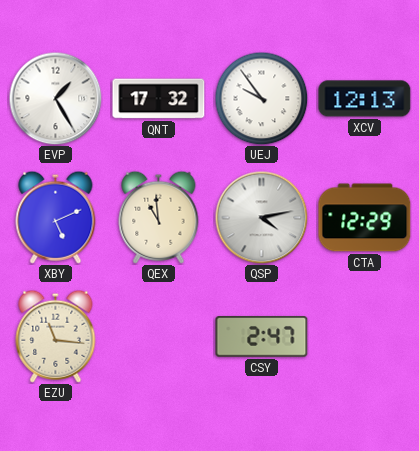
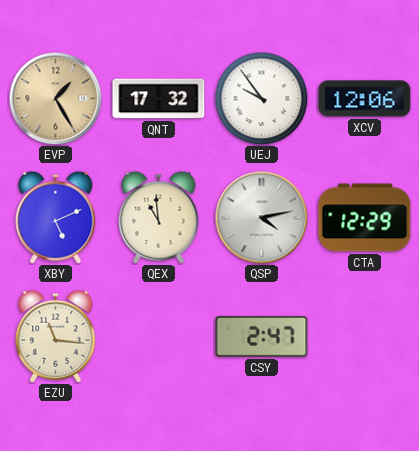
EVP dial: white -> champagne
XCV: 12:13 -> 12:06
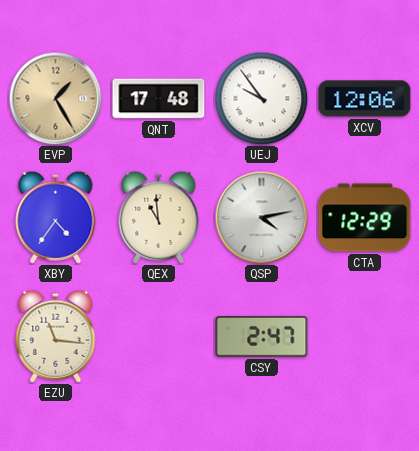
QNT: 17:32 -> 17:48
XBY: 5:11 -> 4:36
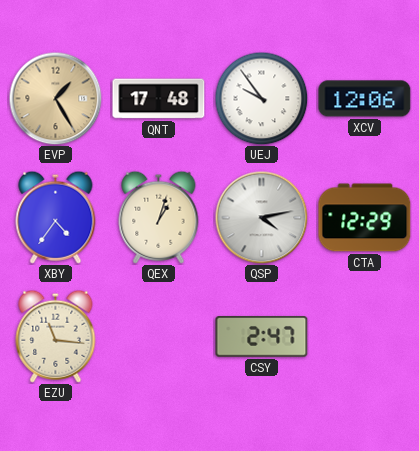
QEX: 10:59 -> 1:03
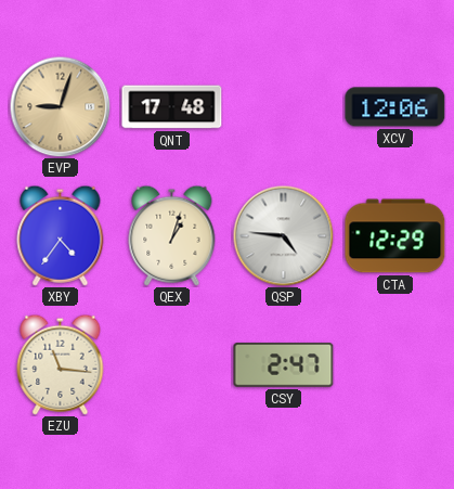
EVP: 1:25 -> 9:03
UEJ: 9:54 -> none
QSP: 4:13 -> 4:46
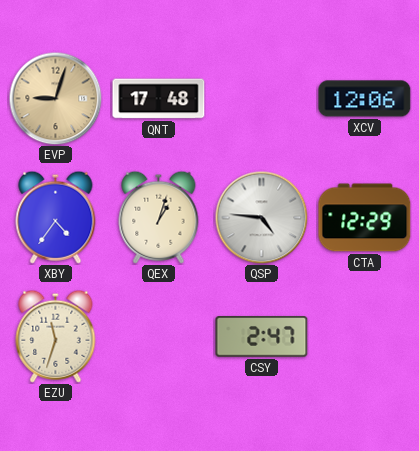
EZU: 11:16 -> 11:33
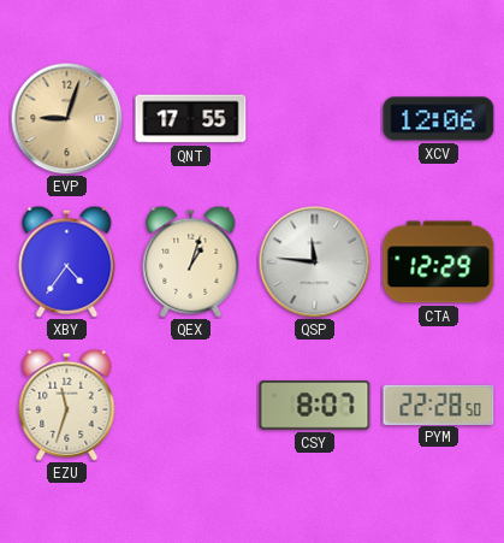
QNT: 17:48 -> 17:55
QSP: 4:46 -> 11:46
CSY: 2:47 -> 8:07
PYM: none -> 22:28
